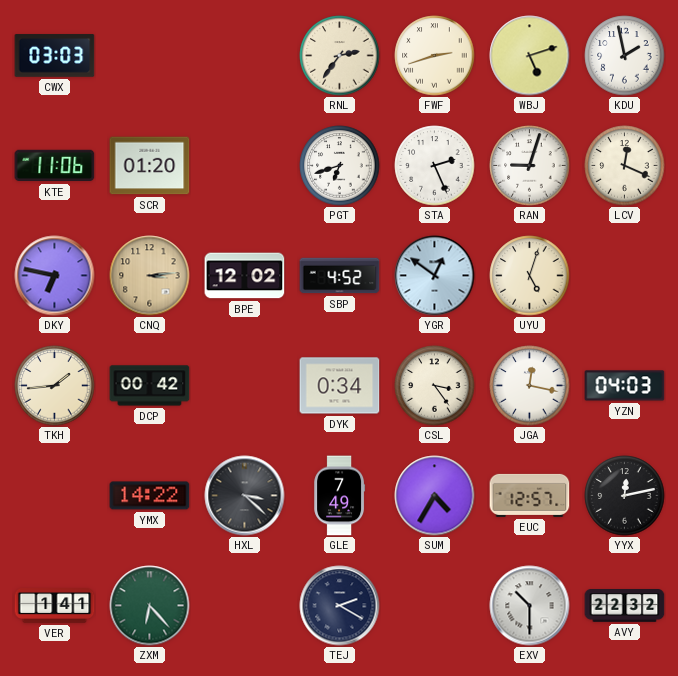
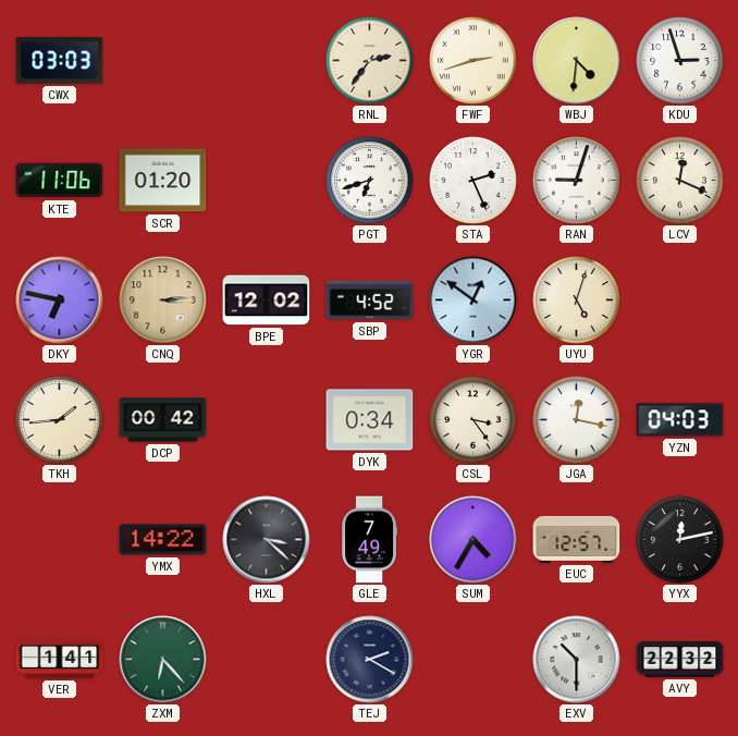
WBJ: 5:12 -> 4:31
KDU: 1:58 -> 2:57
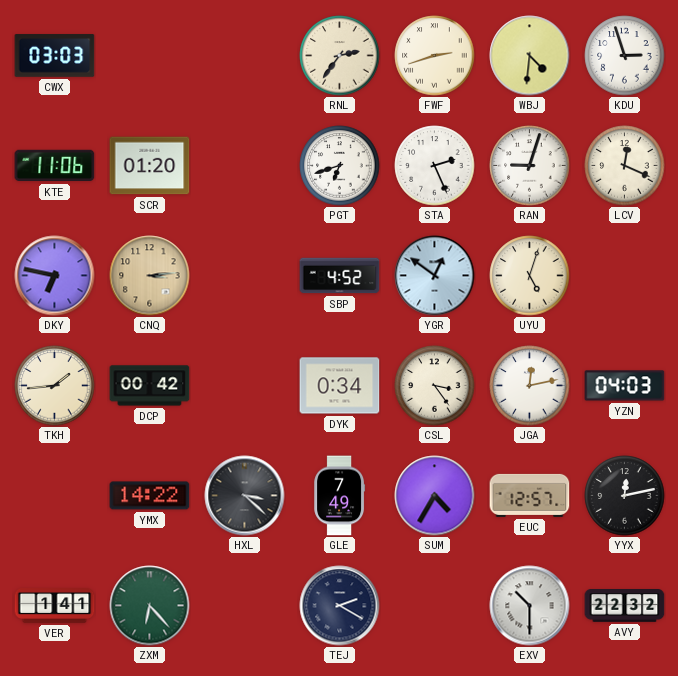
BPE: 12:02 -> none
JGA: 12:17 -> 12:13
